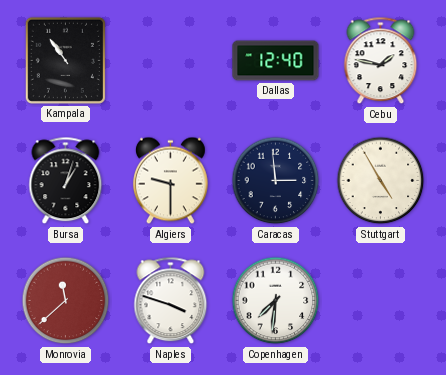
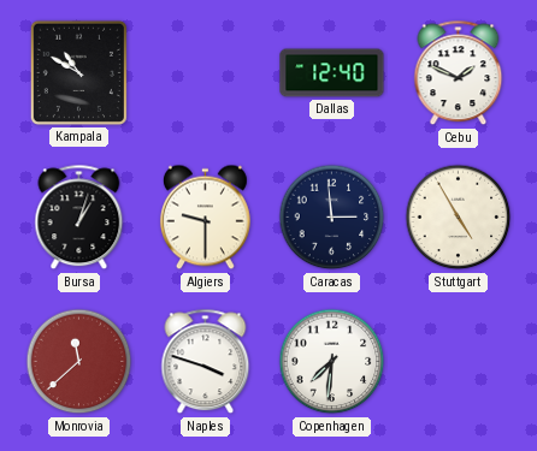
Kampala: 10:54 -> 10:50
Cebu: 1:47 -> 1:49
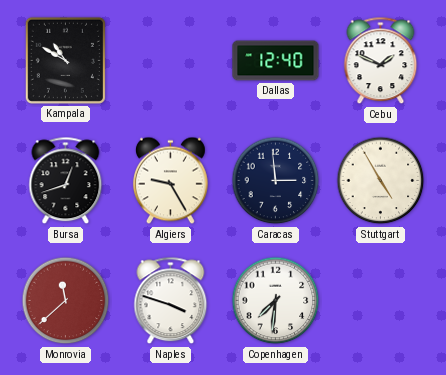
Bursa: 1:03 -> 12:42
Algiers: 9:30 -> 9:25
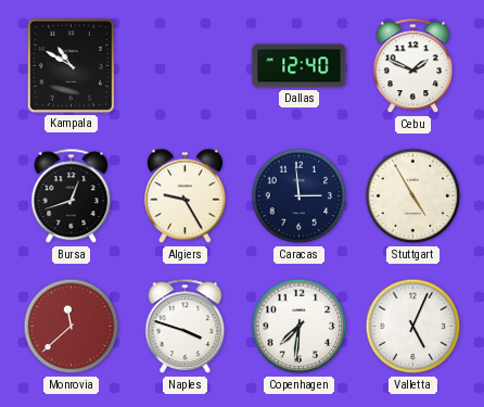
Valletta: none -> 5:04
